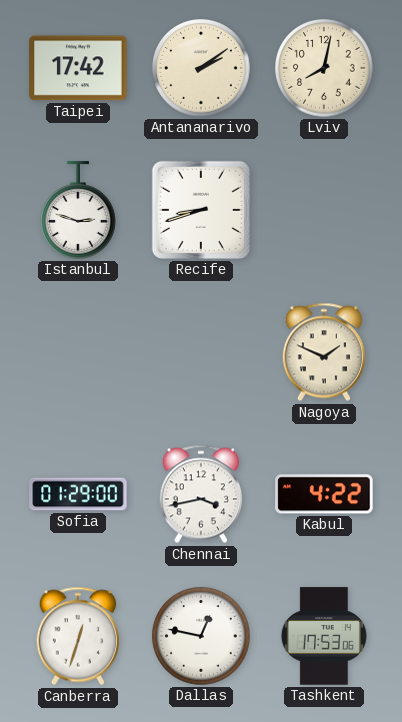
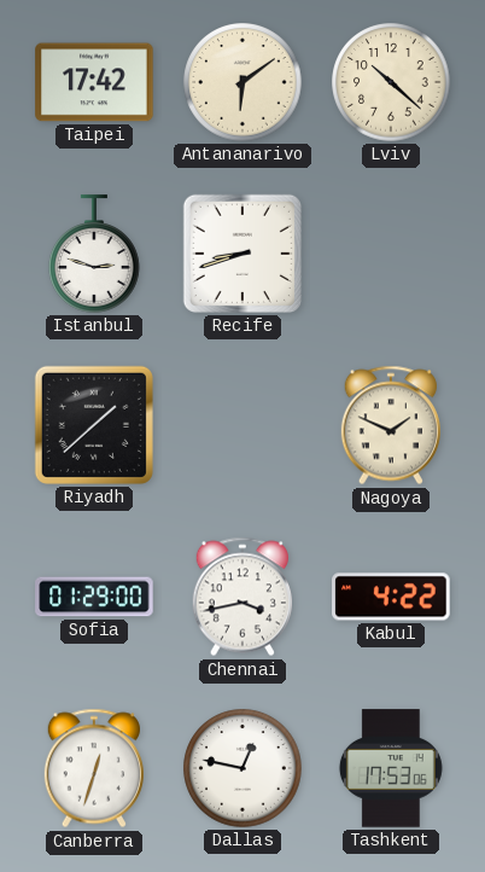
Antananarivo: 2:09 -> 6:09
Lviv: 8:02 -> 10:22
Riyadh: none -> 1:38
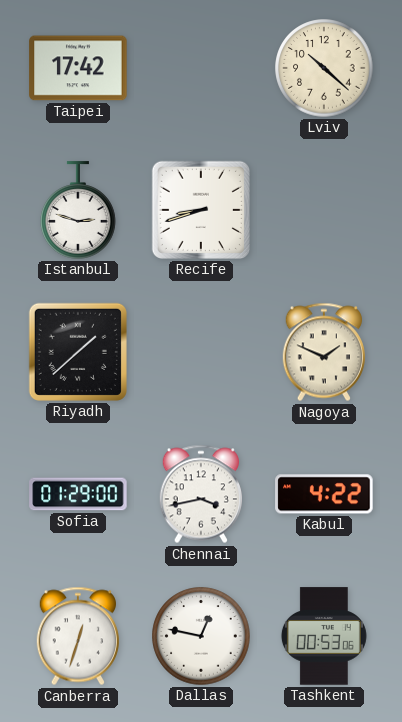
Antananarivo: 6:09 -> none
Tashkent: 17:53 -> 00:53
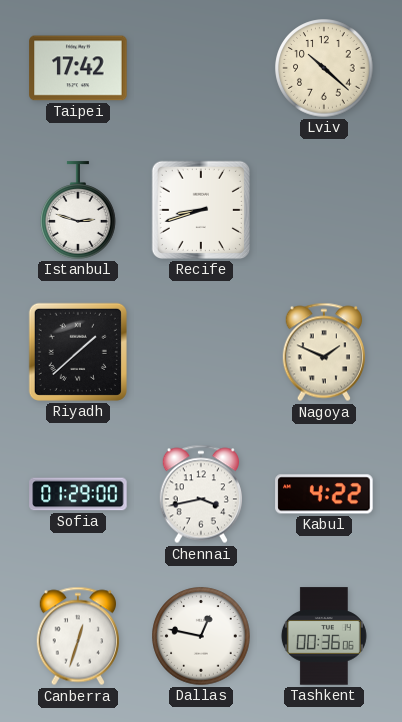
Tashkent: 00:53 -> 00:36
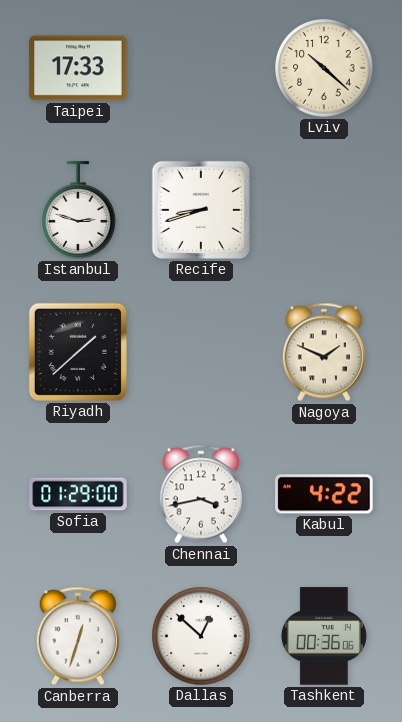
Taipei: 17:42 -> 17:33
Dallas: 12:47 -> 12:52
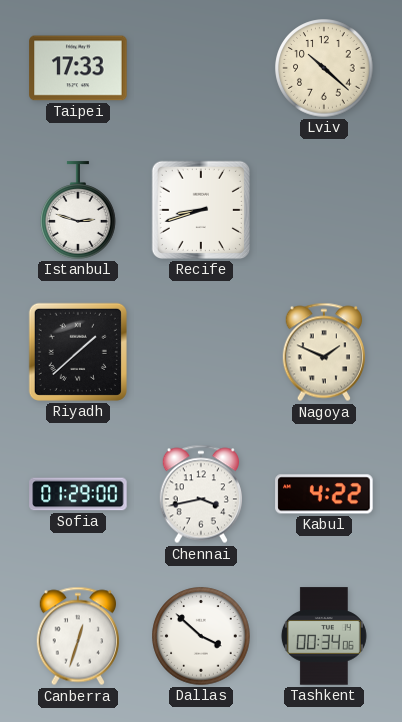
Dallas: 12:52 -> 3:52
Tashkent: 00:36 -> 00:34
